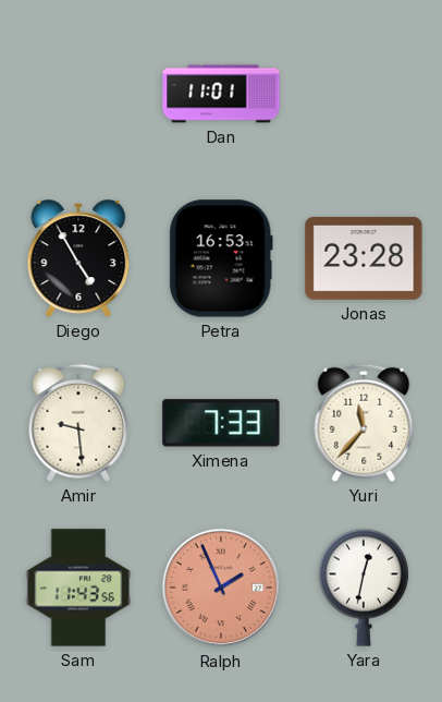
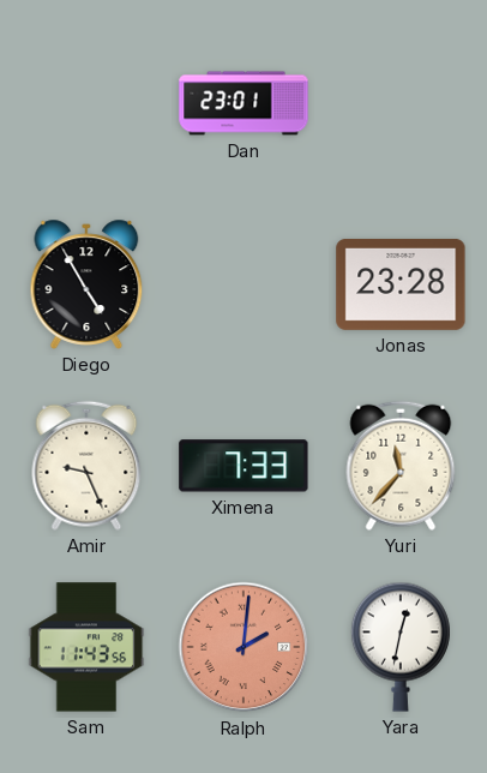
Dan: 11:01 -> 23:01
Petra: 16:53 -> none
Amir: 9:29 -> 9:26
Ralph: 1:56 -> 2:01
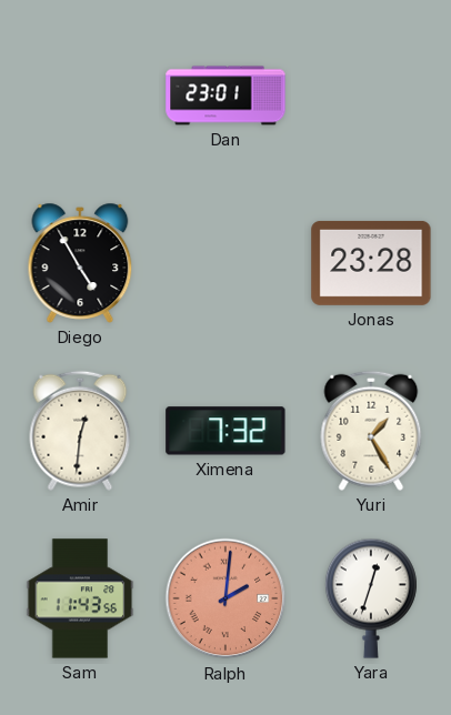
Amir: 9:26 -> 12:31
Ximena: 7:33 -> 7:32
Yuri: 11:37 -> 1:25
Yara: 12:32 -> 12:33
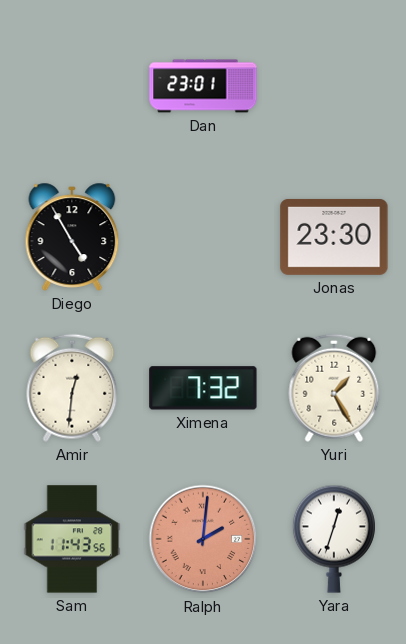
Jonas: 23:28 -> 23:30
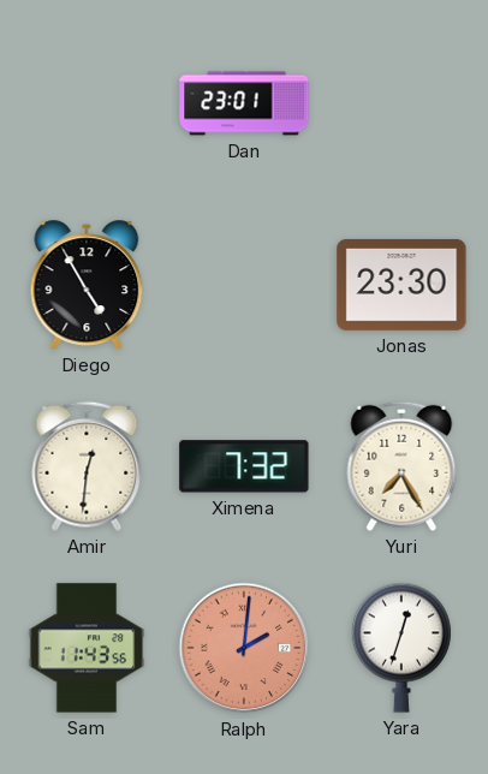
Yuri: 1:25 -> 7:25
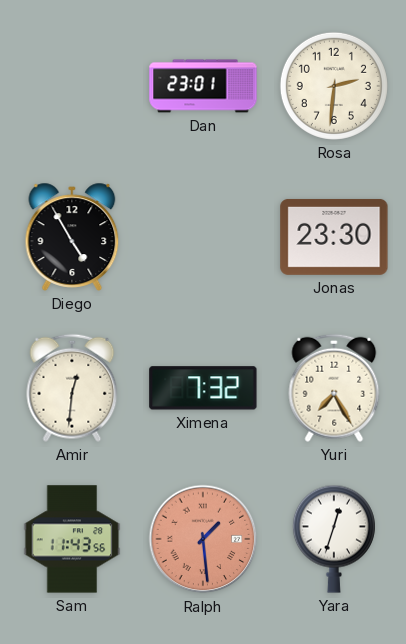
Rosa: none -> 2:31
Ralph: 2:01 -> 1:29
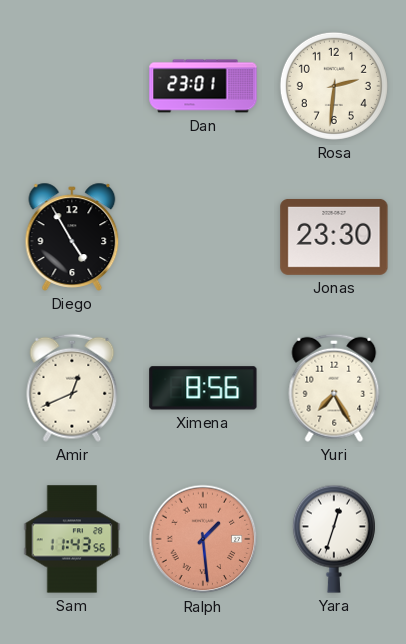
Amir: 12:31 -> 12:41
Ximena: 7:32 -> 8:56
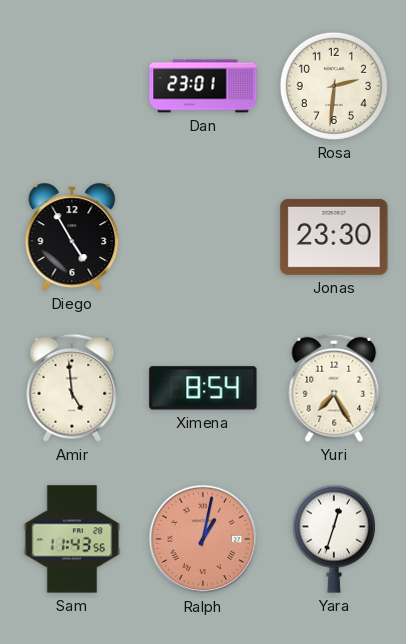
Amir: 12:41 -> 4:59
Ximena: 8:56 -> 8:54
Ralph: 1:29 -> 1:02
